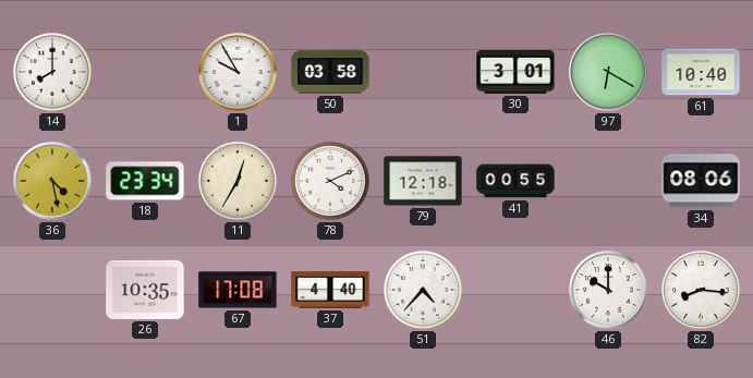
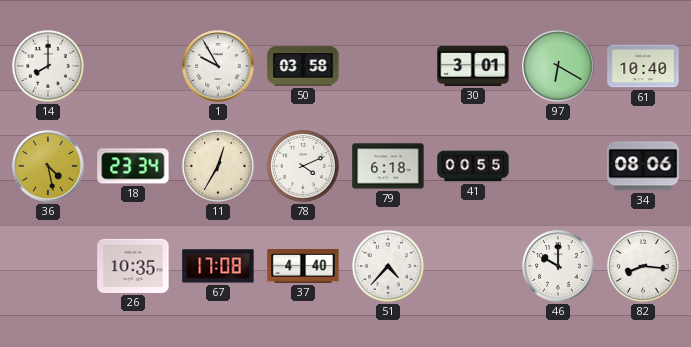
79: 12:18 -> 6:18
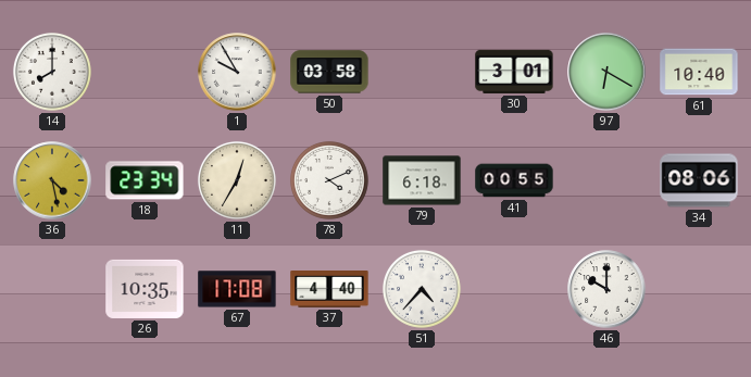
82: 8:16 -> none
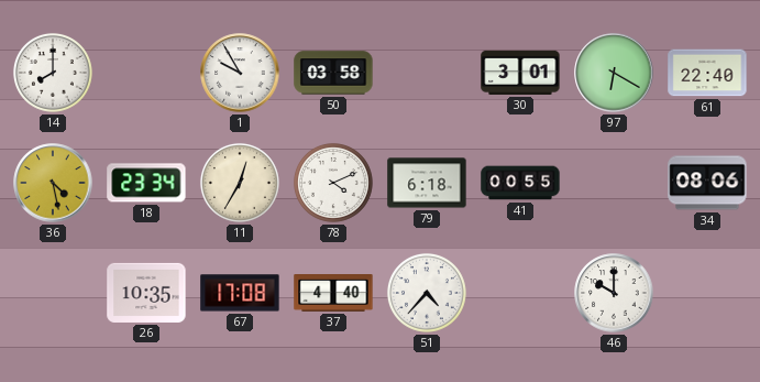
61: 10:40 -> 22:40
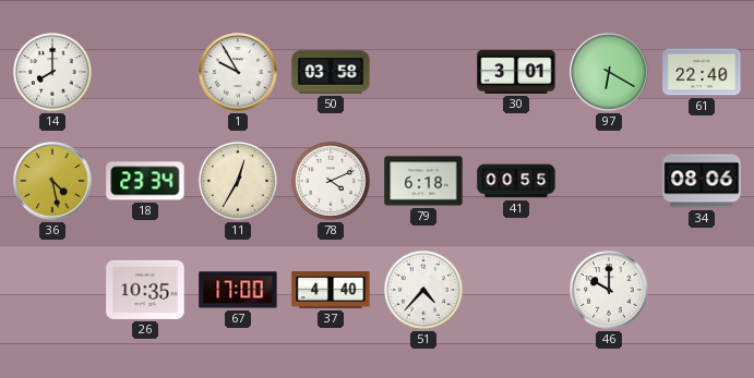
67: 17:08 -> 17:00
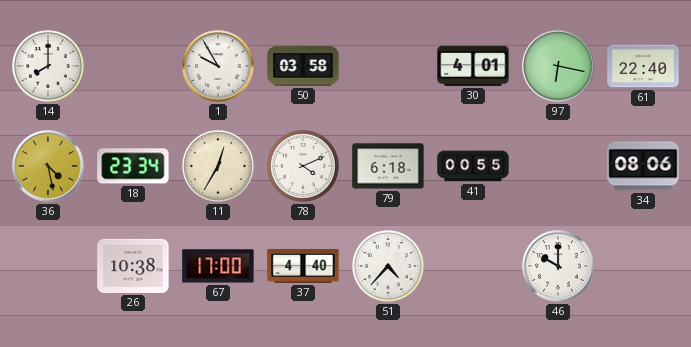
30: 3:01 -> 4:01
97: 6:20 -> 6:17
26: 10:35 -> 10:38
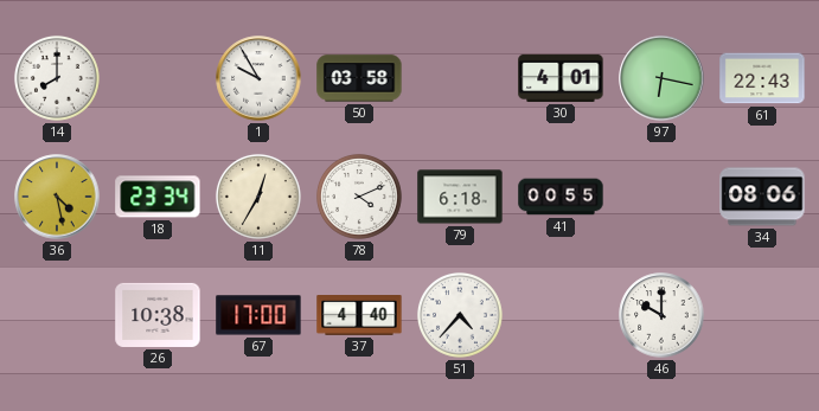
61: 22:40 -> 22:43
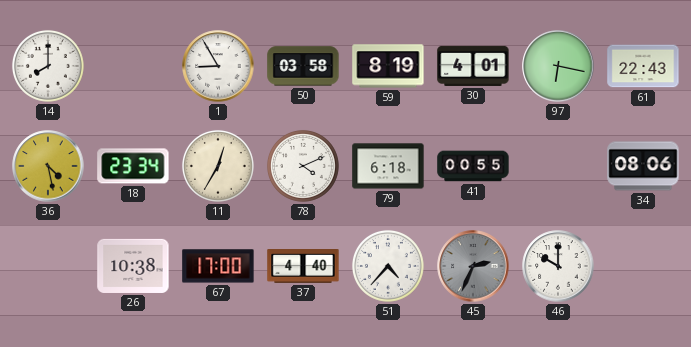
1: 9:55 -> 8:55
59: none -> 8:19
45: none -> 2:34
